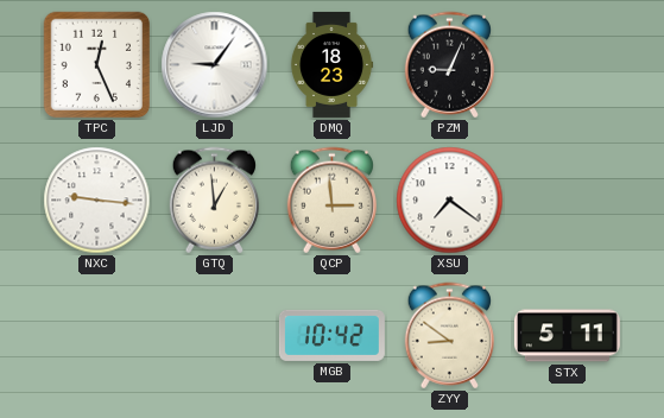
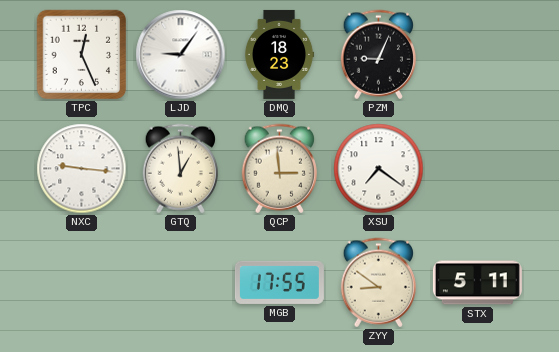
MGB: 10:42 -> 17:55
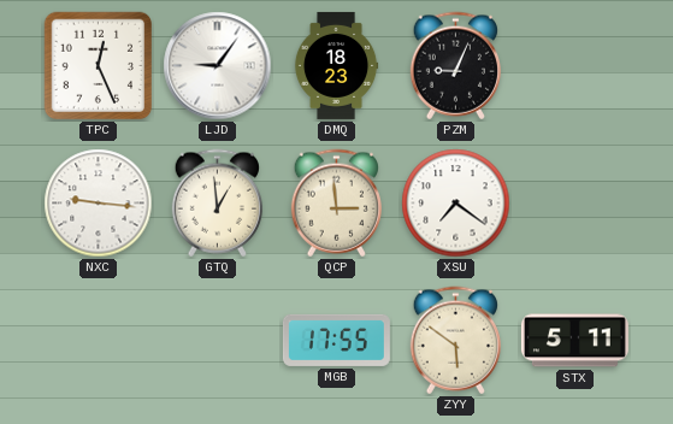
ZYY: 8:51 -> 5:51
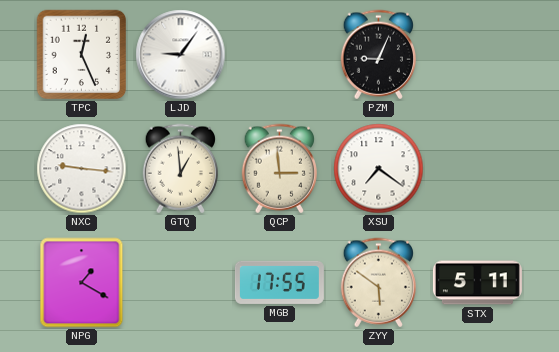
DMQ: 18:23 -> none
NPG: none -> 1:20
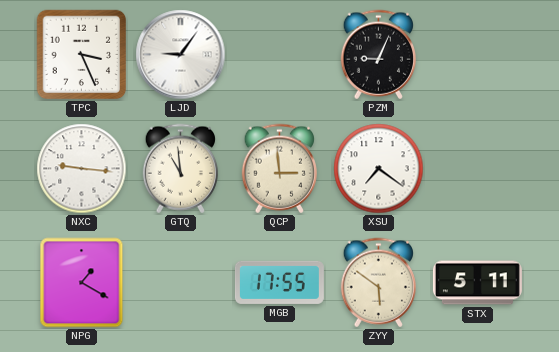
TPC: 12:26 -> 3:26
GTQ: 12:59 -> 10:59
